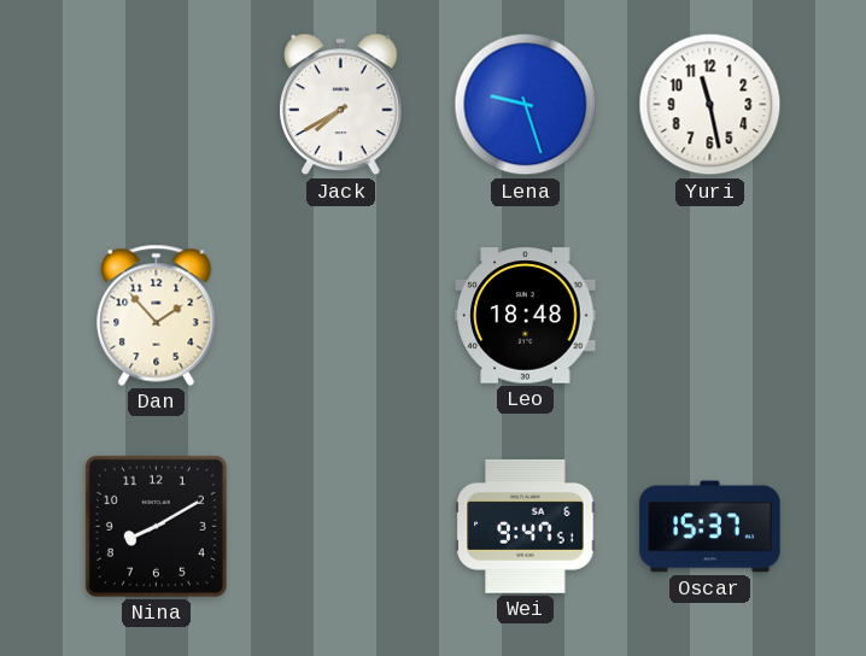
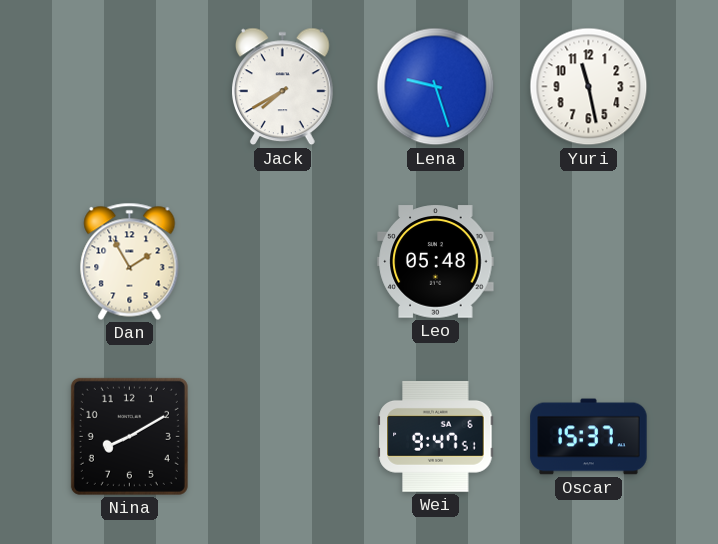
Dan: 1:53 -> 1:55
Leo: 18:48 -> 05:48
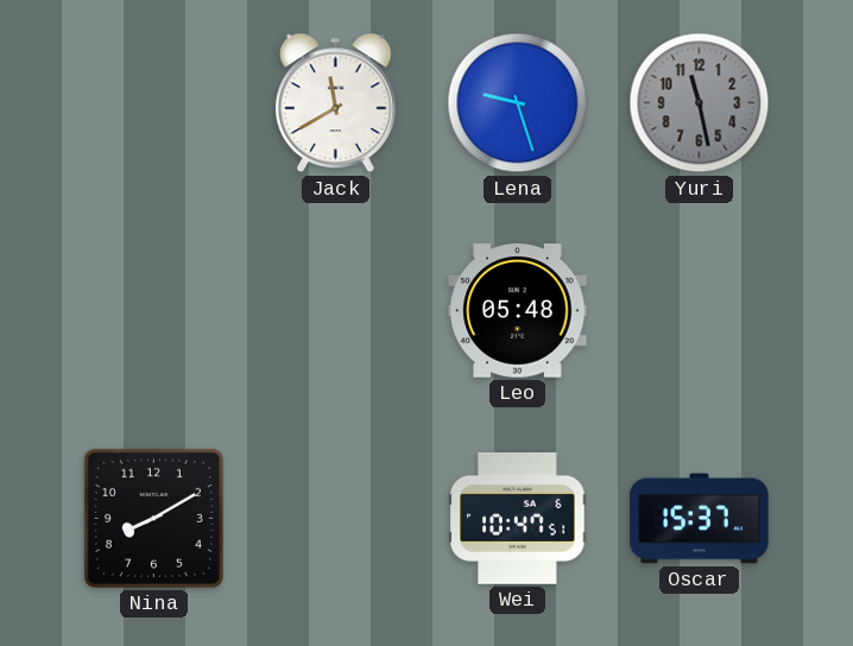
Jack: 7:40 -> 11:40
Yuri dial: white -> grey
Dan: 1:55 -> none
Wei: 9:47 -> 10:47
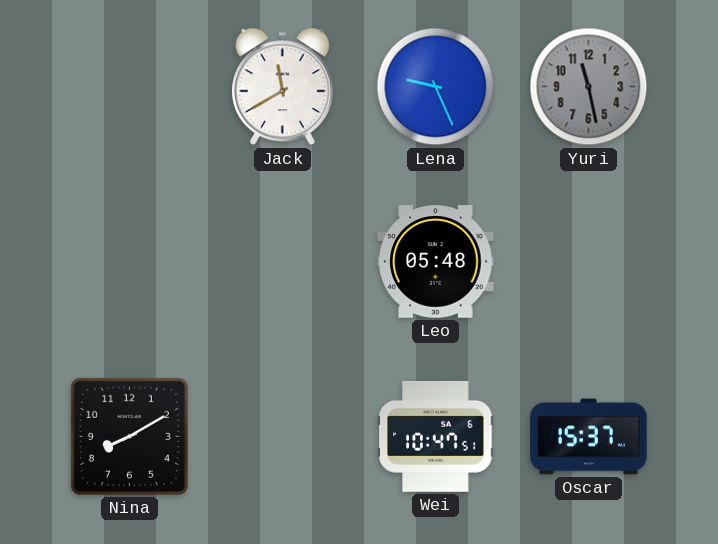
Lena: 9:27 -> 9:26
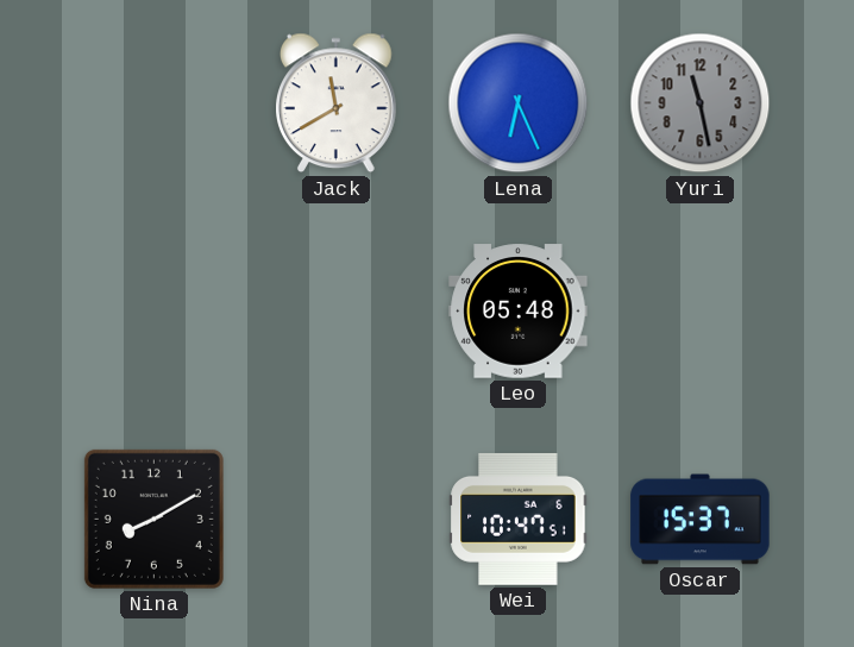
Lena: 9:26 -> 6:26
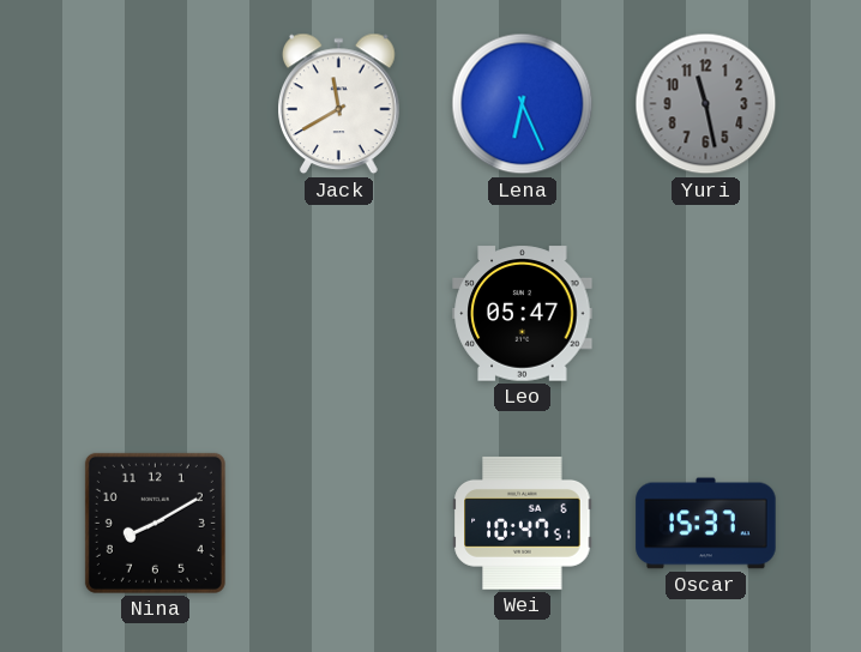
Leo: 05:48 -> 05:47
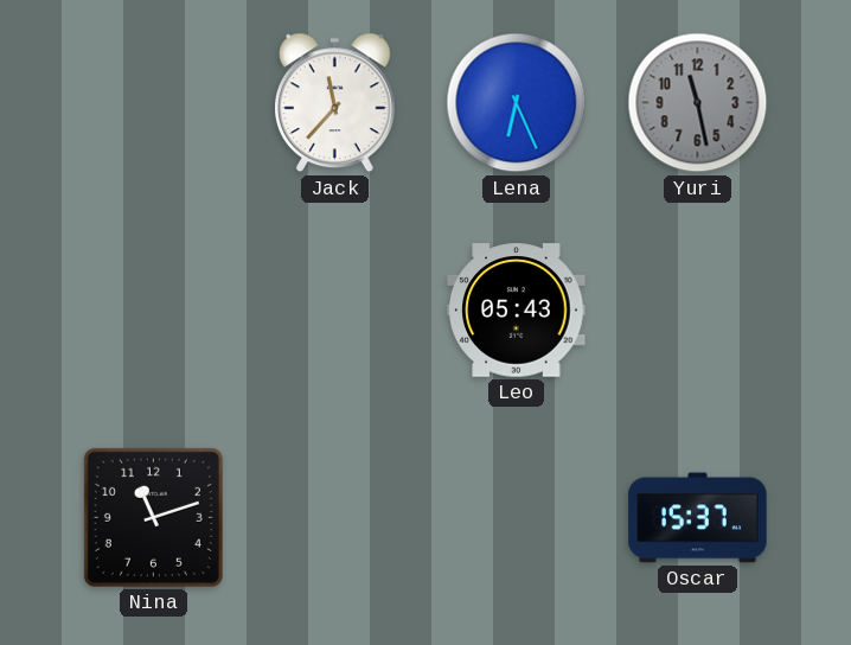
Jack: 11:40 -> 11:37
Leo: 05:47 -> 05:43
Nina: 8:10 -> 11:12
Wei: 10:47 -> none
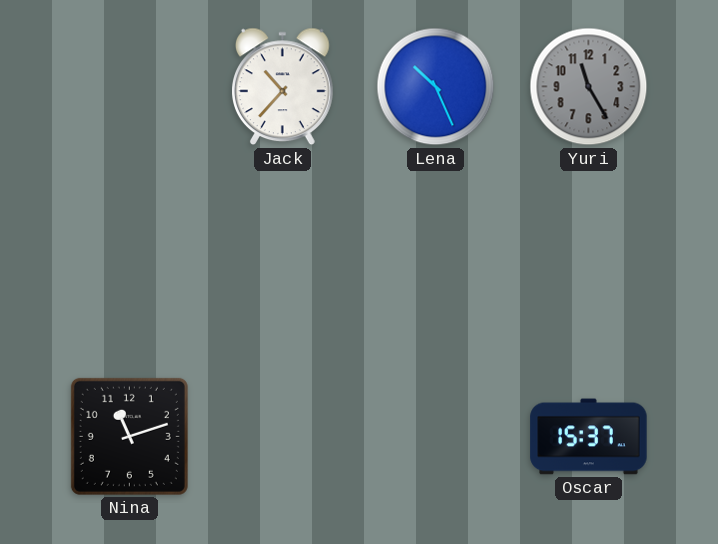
Jack: 11:37 -> 10:37
Lena: 6:26 -> 10:26
Yuri: 11:28 -> 11:25
Leo: 05:43 -> none
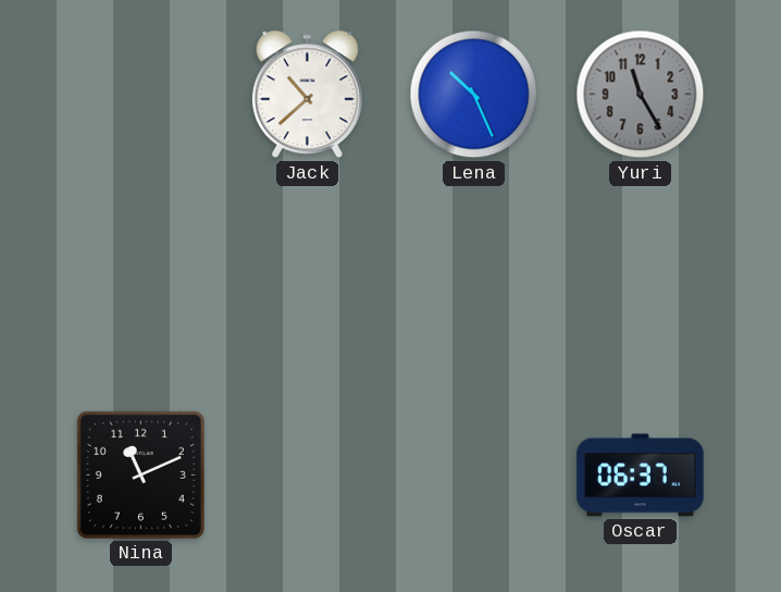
Jack: 10:37 -> 10:38
Nina: 11:12 -> 11:11
Oscar: 15:37 -> 06:37
